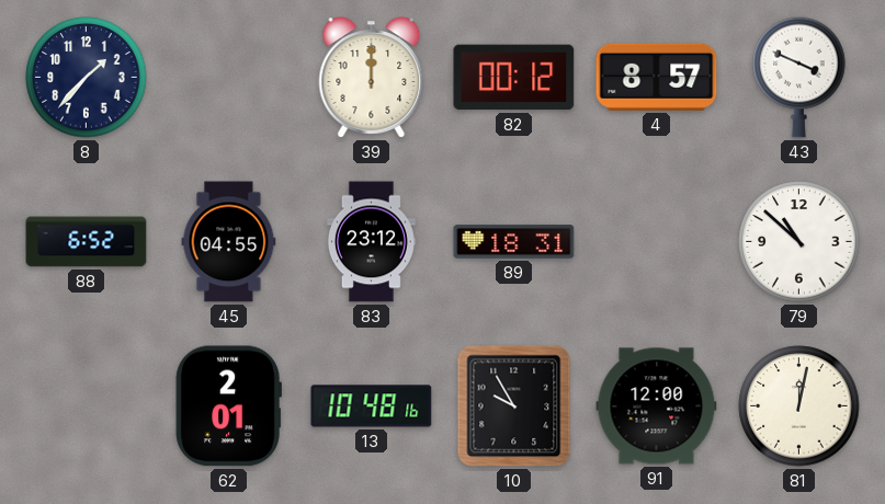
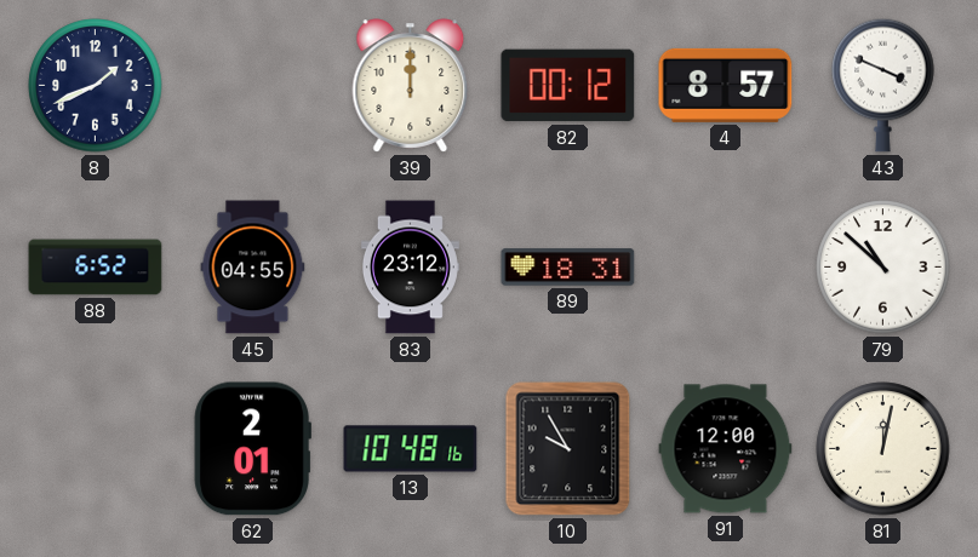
8: 1:37 -> 1:41
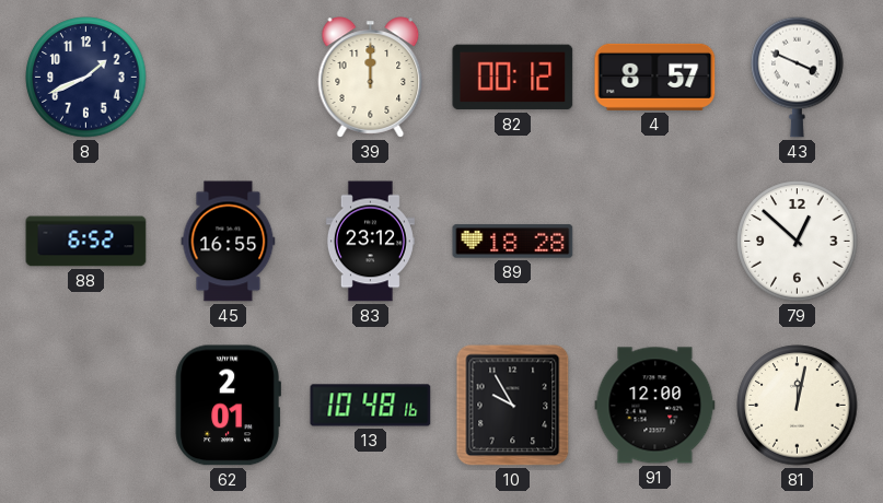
45: 04:55 -> 16:55
89: 18:31 -> 18:28
79: 10:52 -> 12:52
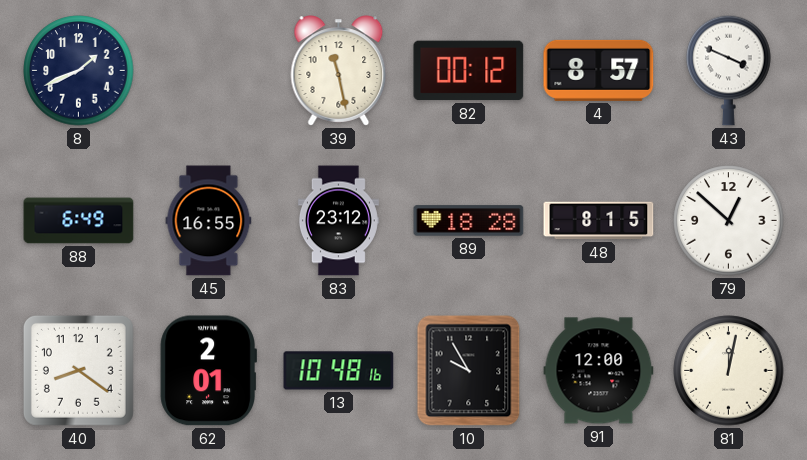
39: 12:00 -> 11:28
88: 6:52 -> 6:49
48: none -> 8:15
40: none -> 8:21
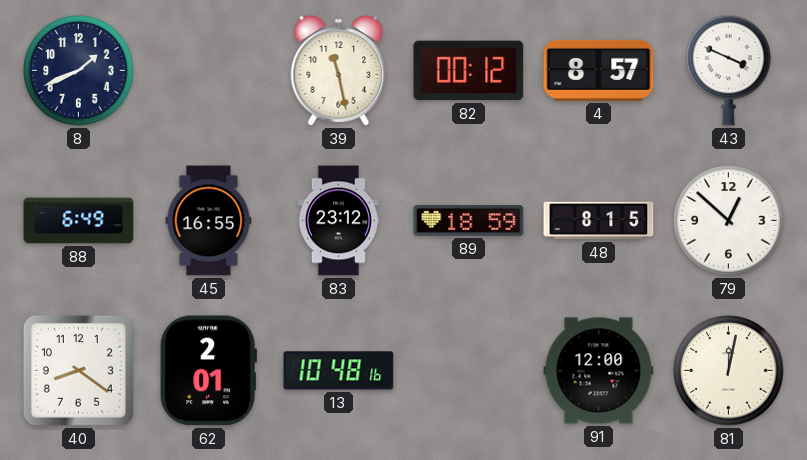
89: 18:28 -> 18:59
10: 9:55 -> none
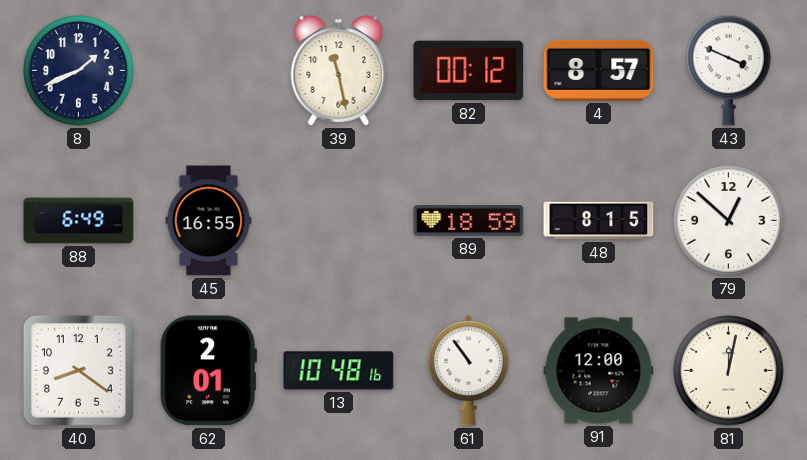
83: 23:12 -> none
61: none -> 10:54
